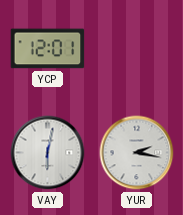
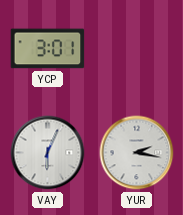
YCP: 12:01 -> 3:01
VAY: 6:02 -> 6:04
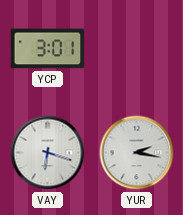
VAY: 6:04 -> 6:18
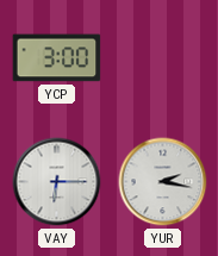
YCP: 3:01 -> 3:00
VAY: 6:18 -> 6:15
